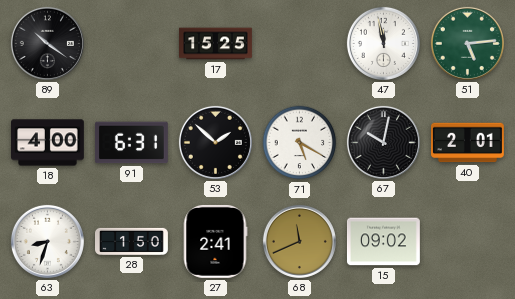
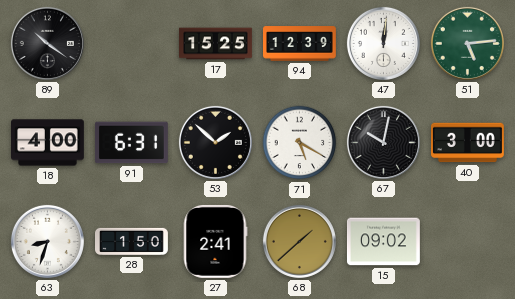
94: none -> 12:39
47: 11:58 -> 12:01
40: 2:01 -> 3:00
68: 11:41 -> 1:38
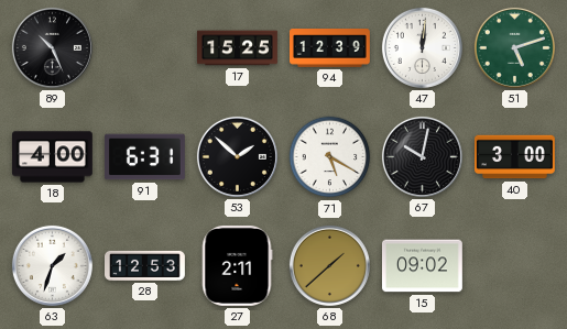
89: 10:21 -> 10:26
51: 5:14 -> 5:12
63: 8:33 -> 1:33
28: 1:50 -> 12:53
27: 2:41 -> 2:11
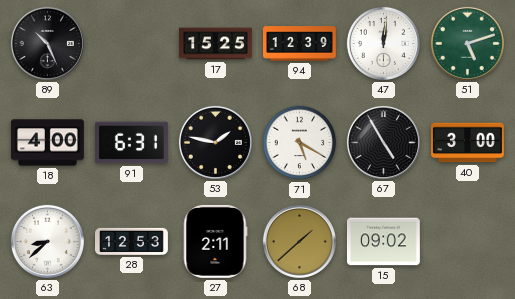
53: 1:52 -> 1:47
67: 10:02 -> 4:55
63: 1:33 -> 8:38
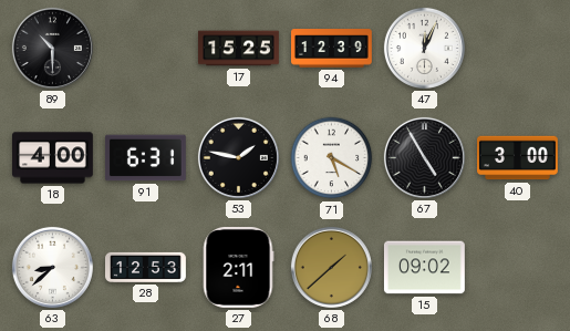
89: 10:26 -> 10:30
47: 12:01 -> 12:04
51: 5:12 -> none
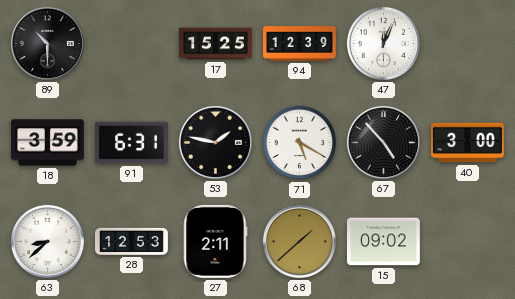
18: 4:00 -> 3:59
67: 4:55 -> 4:53
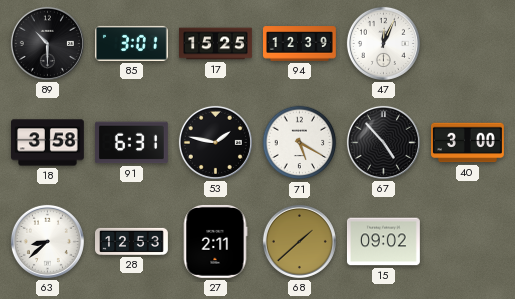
85: none -> 3:01
18: 3:59 -> 3:58
